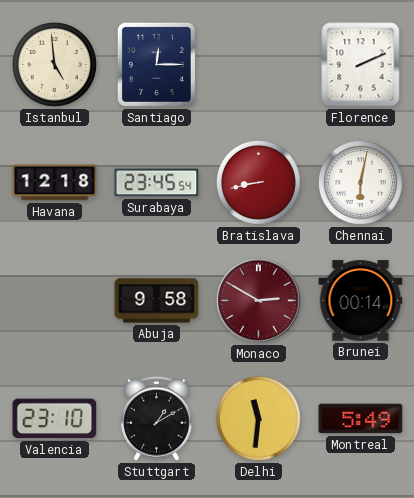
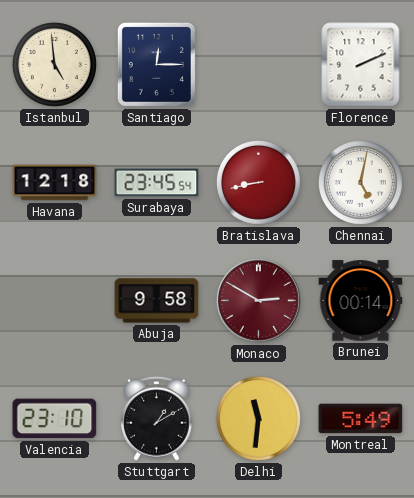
Chennai: 6:02 -> 5:02
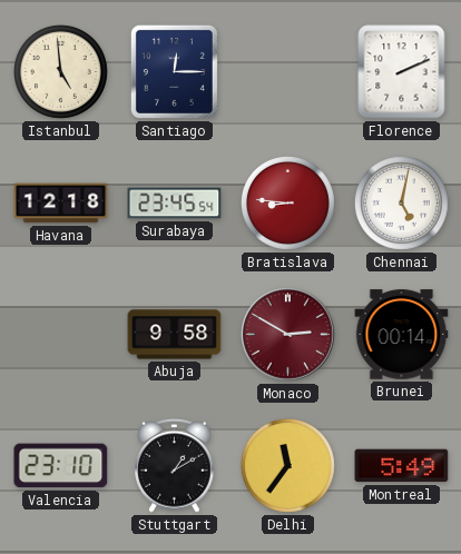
Bratislava: 8:43 -> 8:46
Delhi: 11:31 -> 11:36
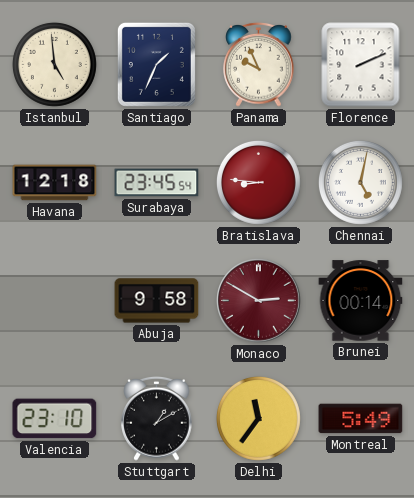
Santiago: 12:15 -> 1:34
Panama: none -> 9:56
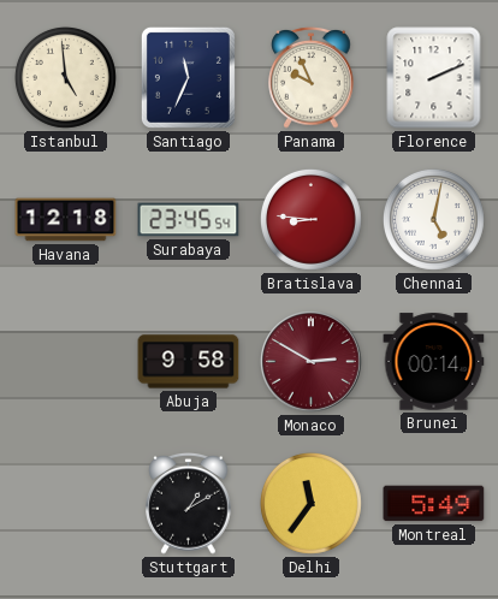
Santiago: 1:34 -> 11:34
Valencia: 23:10 -> none
